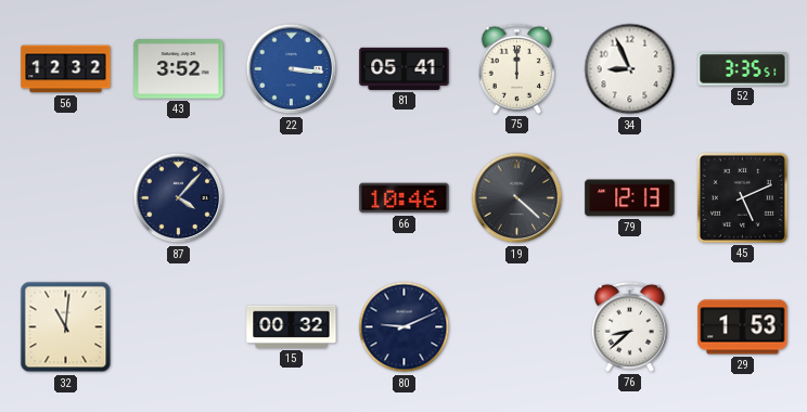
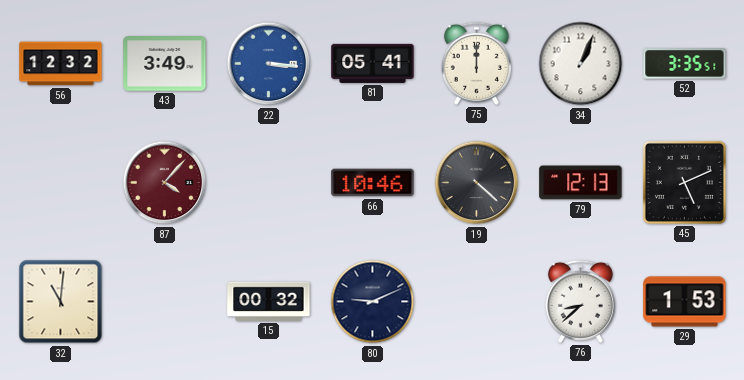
43: 3:52 -> 3:49
34: 8:56 -> 1:04
87 dial: navy -> burgundy
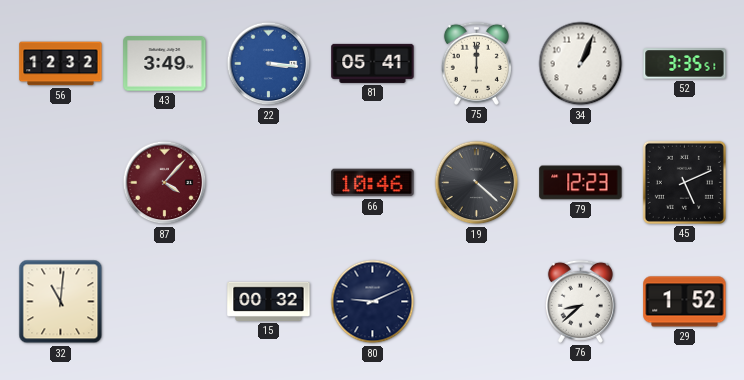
79: 12:13 -> 12:23
29: 1:53 -> 1:52
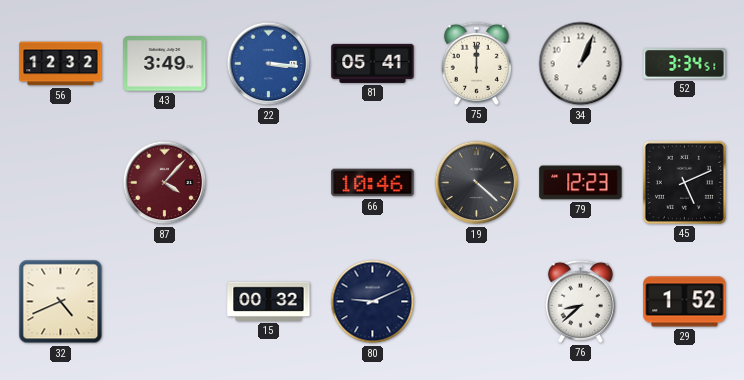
52: 3:35 -> 3:34
32: 11:01 -> 4:41
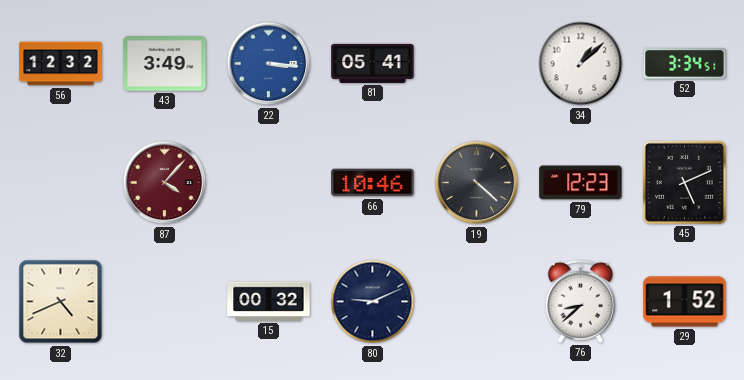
75: 12:00 -> none
34: 1:04 -> 1:08
